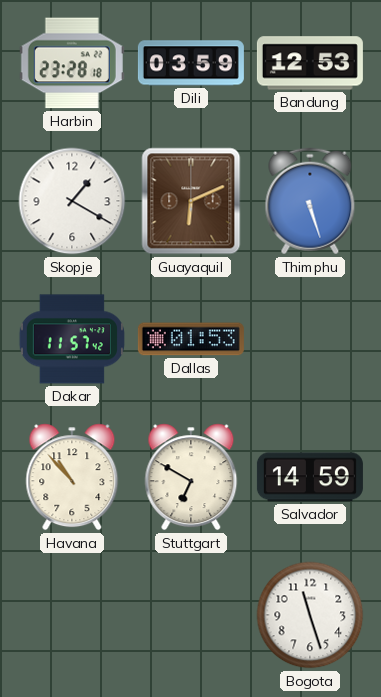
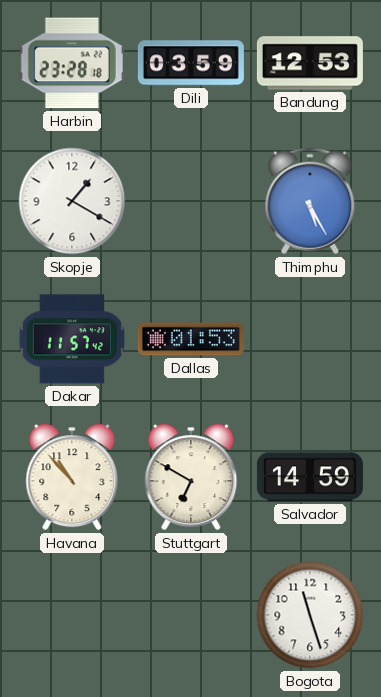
Guayaquil: 6:11 -> none
Thimphu: 5:27 -> 5:25
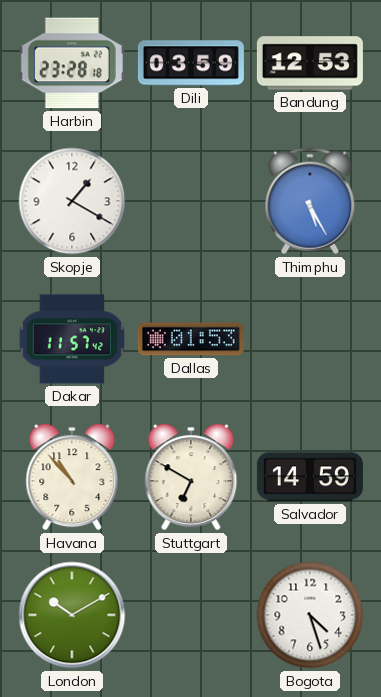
London: none -> 10:10
Bogota: 11:27 -> 4:27
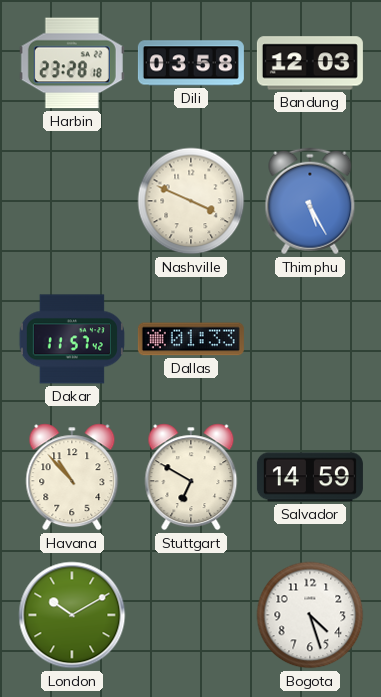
Dili: 03:59 -> 03:58
Bandung: 12:53 -> 12:03
Skopje: 1:20 -> none
Nashville: none -> 3:49
Dallas: 01:53 -> 01:33
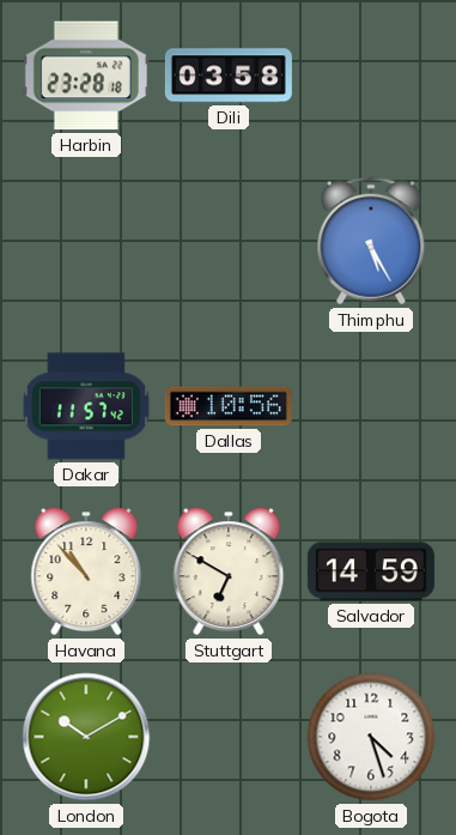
Bandung: 12:03 -> none
Nashville: 3:49 -> none
Dallas: 01:33 -> 10:56
